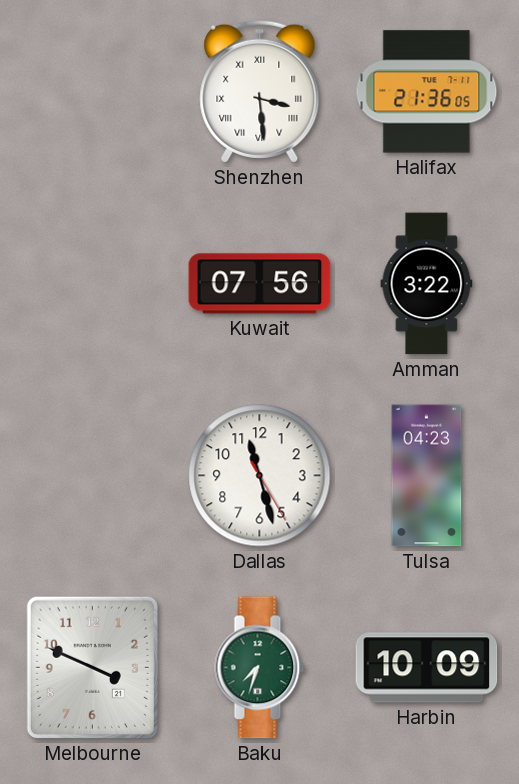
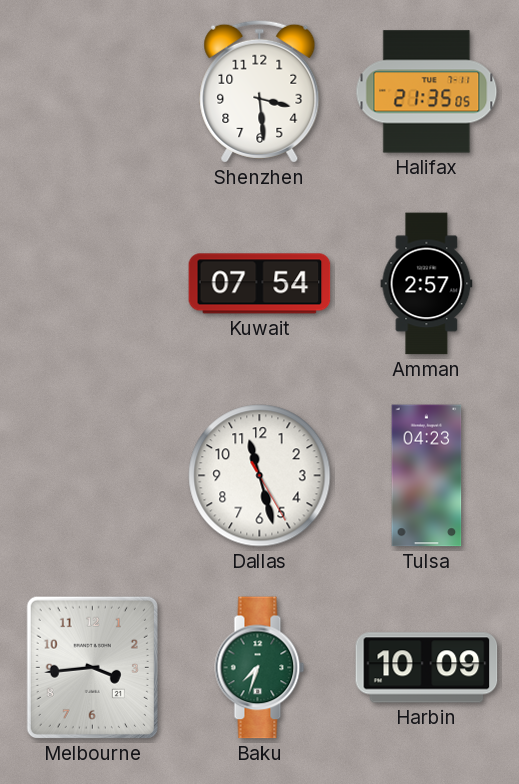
Shenzhen numerals: Roman -> Arabic
Halifax: 21:36 -> 21:35
Kuwait: 07:56 -> 07:54
Amman: 3:22 -> 2:57
Melbourne: 3:49 -> 3:44
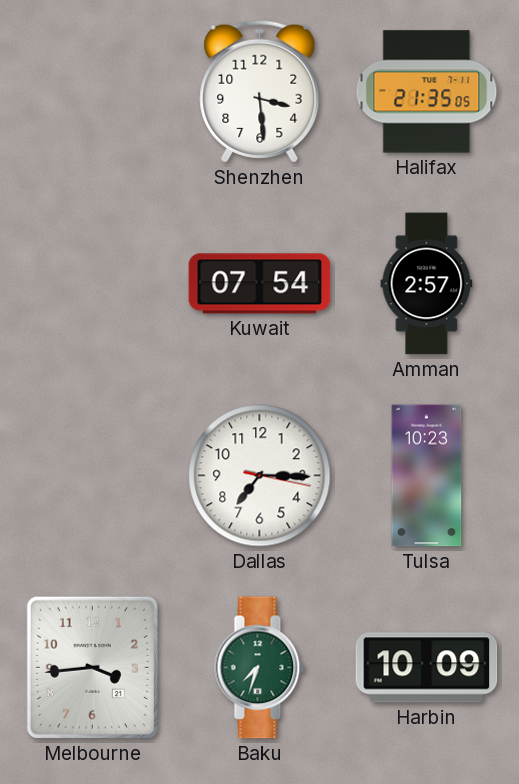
Dallas: 11:27 -> 7:15
Tulsa: 04:23 -> 10:23
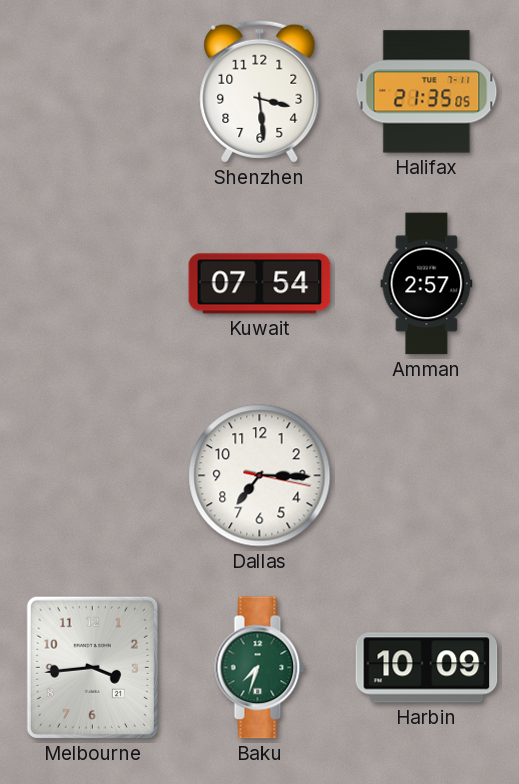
Tulsa: 10:23 -> none
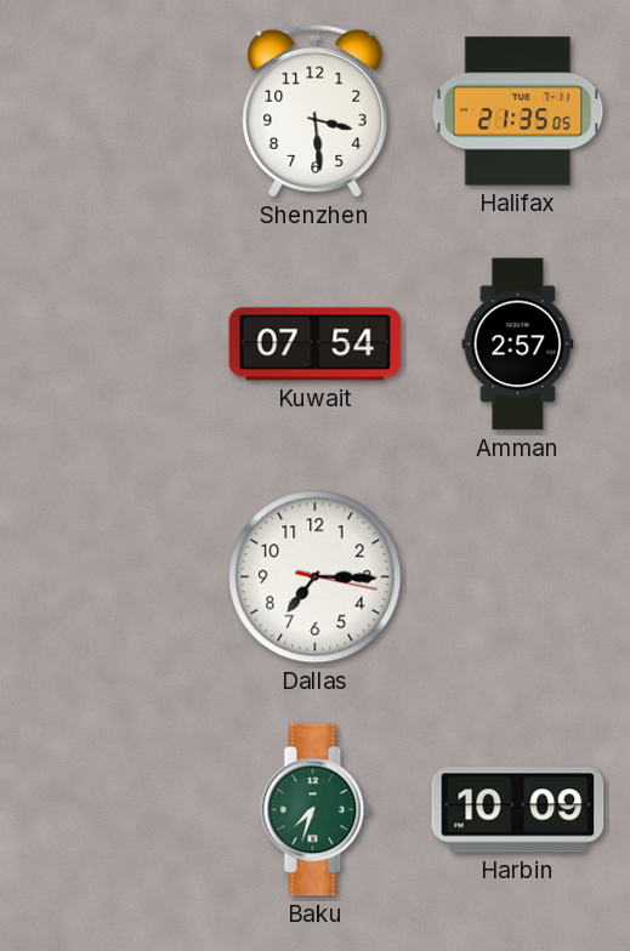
Melbourne: 3:44 -> none
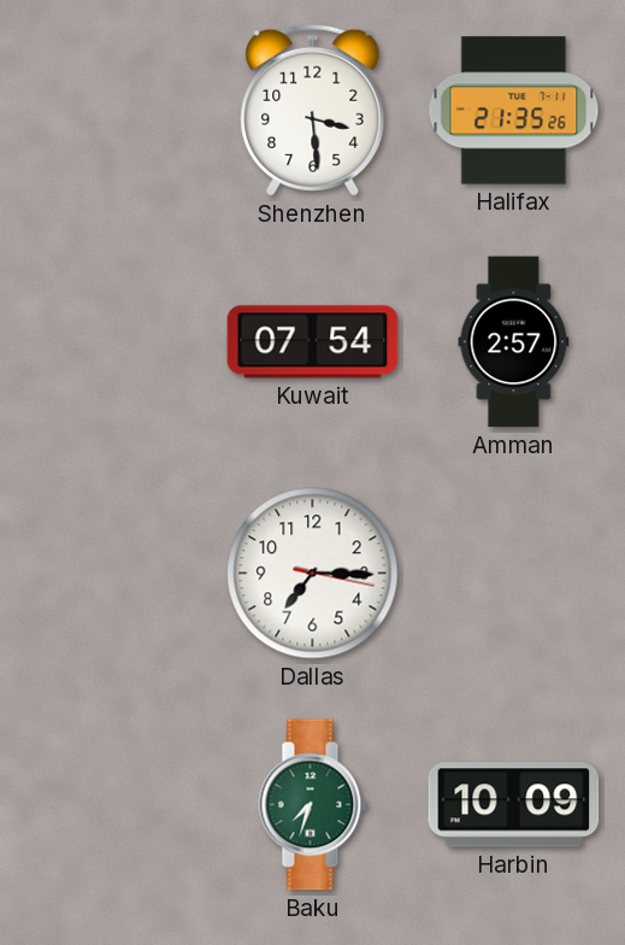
Halifax: 21:35:05 -> 21:35:26
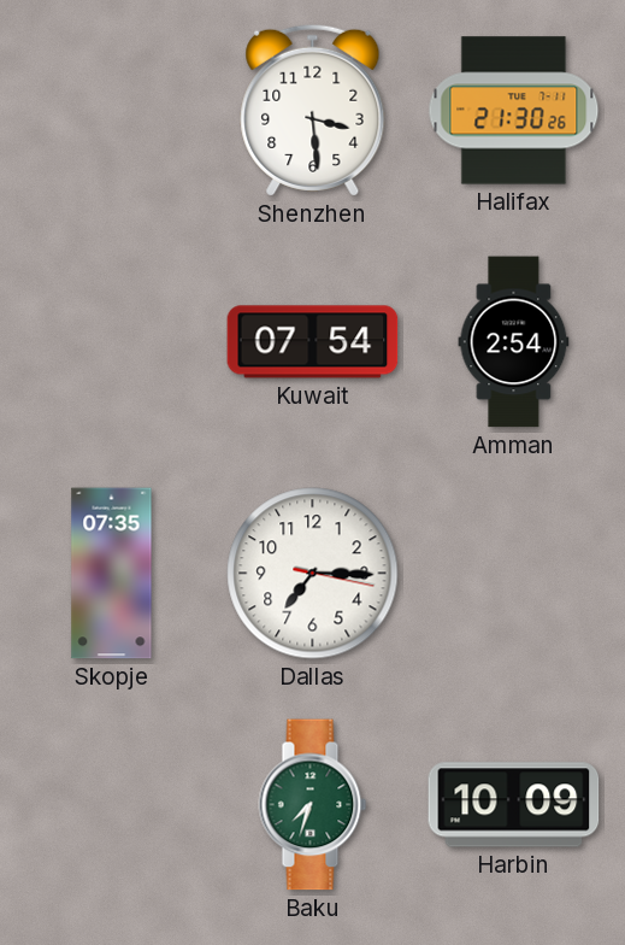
Halifax: 21:35 -> 21:30
Amman: 2:57 -> 2:54
Skopje: none -> 07:35
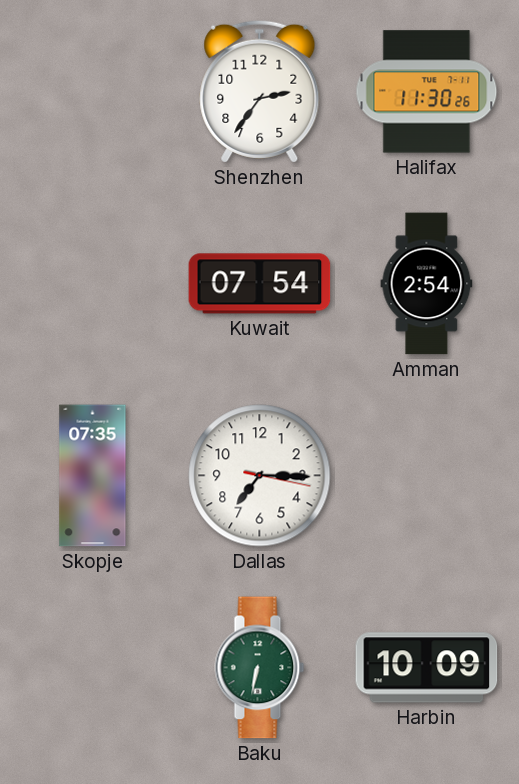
Shenzhen: 3:29 -> 2:36
Halifax: 21:30 -> 11:30
Baku: 7:33 -> 6:32
